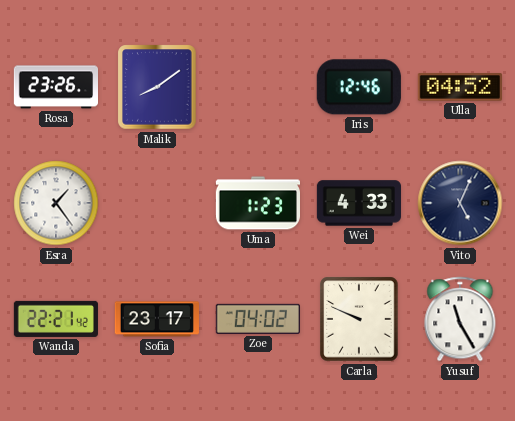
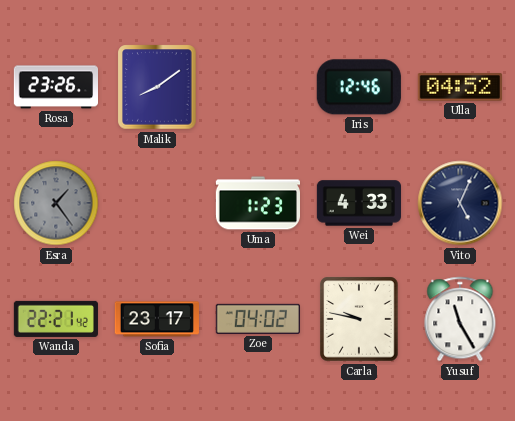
Esra dial: white -> grey
Carla: 9:49 -> 9:47
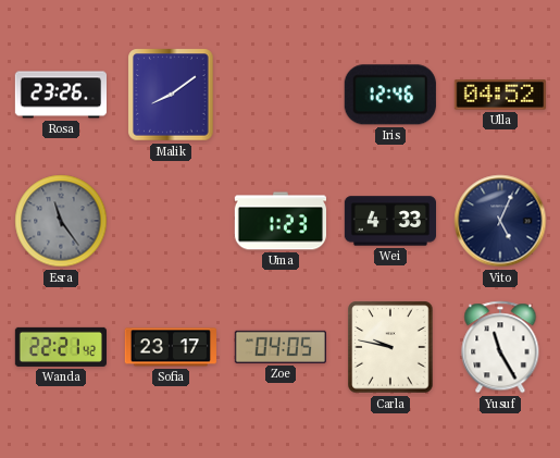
Esra: 1:24 -> 11:24
Zoe: 04:02 -> 04:05
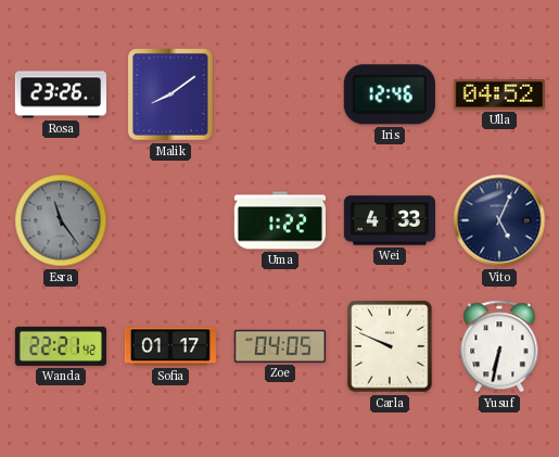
Uma: 1:23 -> 1:22
Sofia: 23:17 -> 01:17
Carla: 9:47 -> 9:49
Yusuf: 11:25 -> 6:32
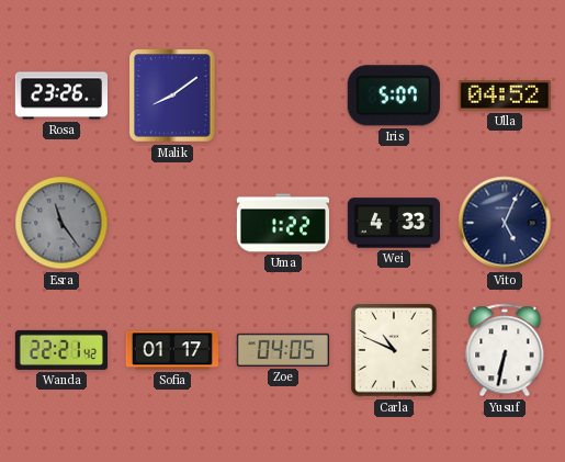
Iris: 12:46 -> 5:07
Carla: 9:49 -> 10:49
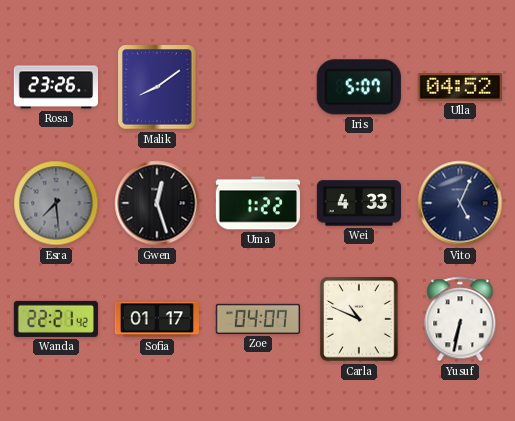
Esra: 11:24 -> 7:29
Gwen: none -> 12:27
Zoe: 04:05 -> 04:07
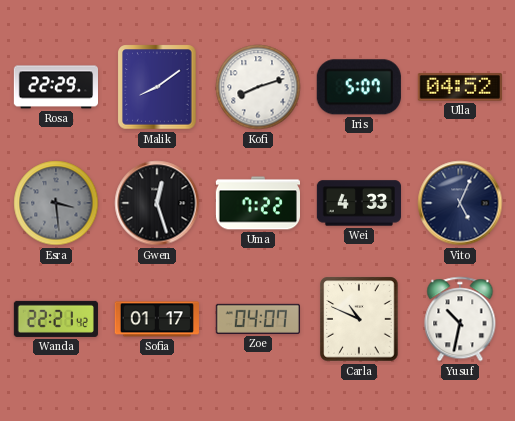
Rosa: 23:26 -> 22:29
Kofi: none -> 8:12
Esra: 7:29 -> 3:29
Uma: 1:22 -> 7:22
Yusuf: 6:32 -> 10:32
